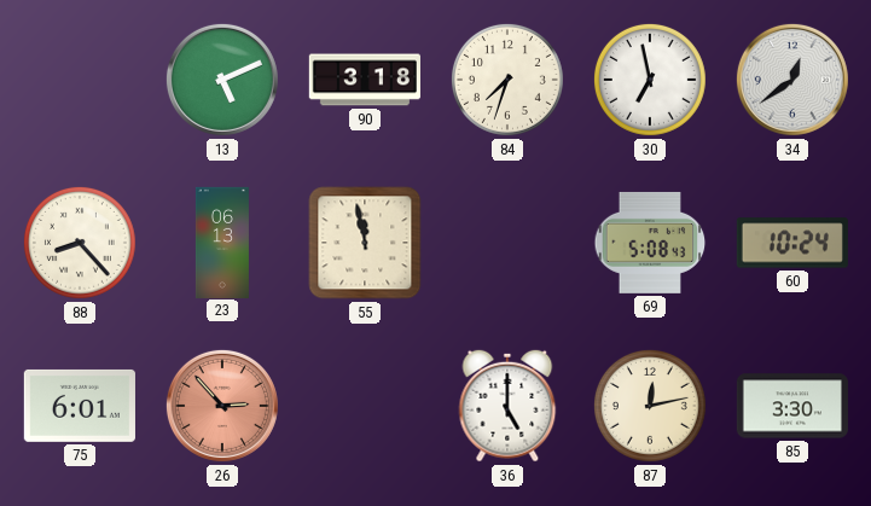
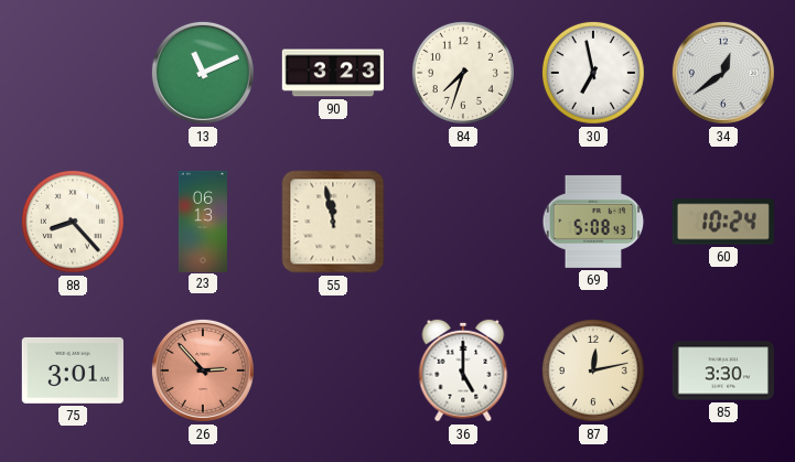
13: 5:11 -> 11:11
90: 3:18 -> 3:23
75: 6:01 -> 3:01
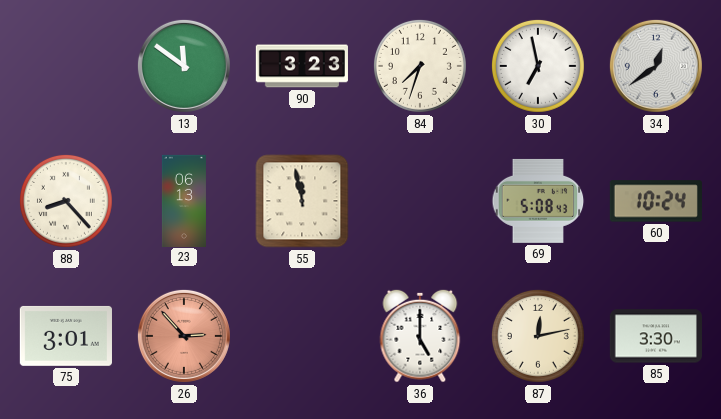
13: 11:11 -> 11:51
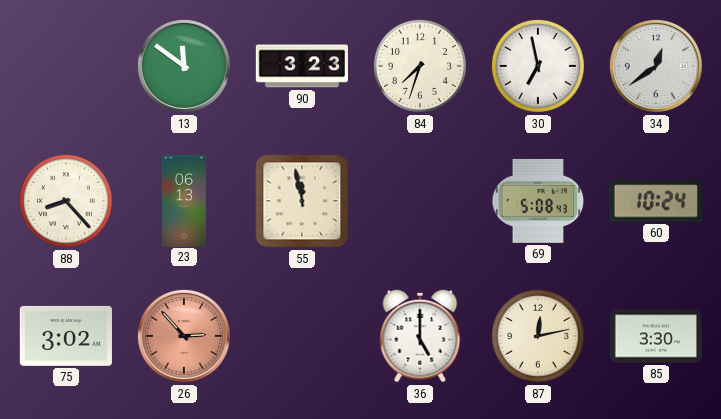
75: 3:01 -> 3:02
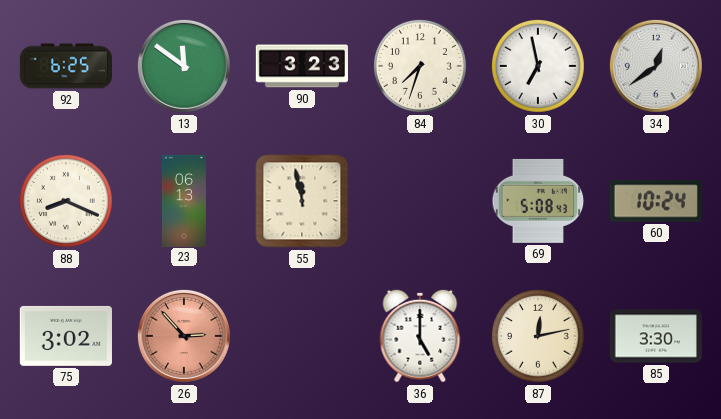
92: none -> 6:25
88: 8:23 -> 8:19
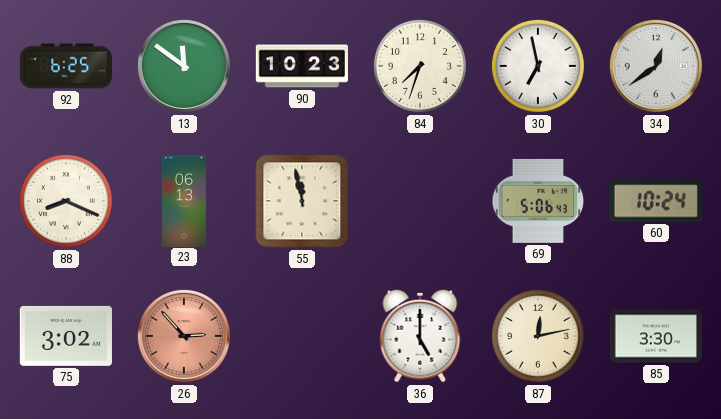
90: 3:23 -> 10:23
69: 5:08 -> 5:06
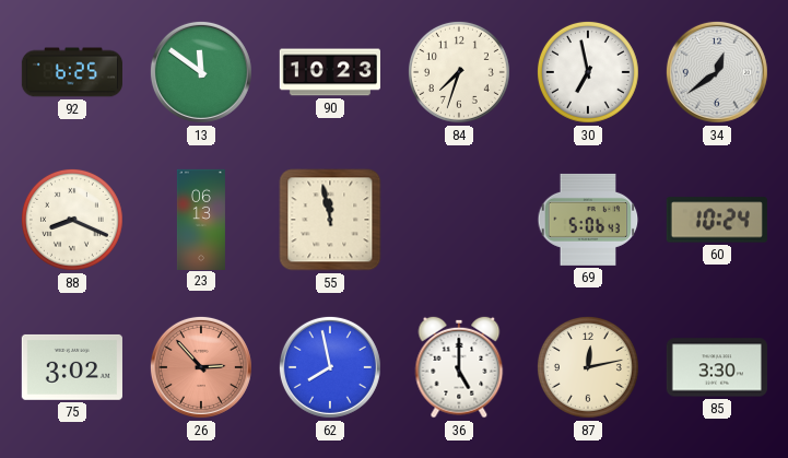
62: none -> 7:58
